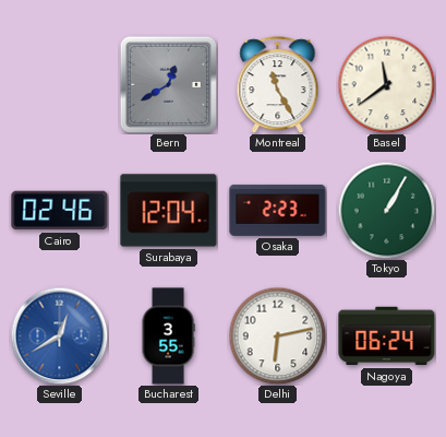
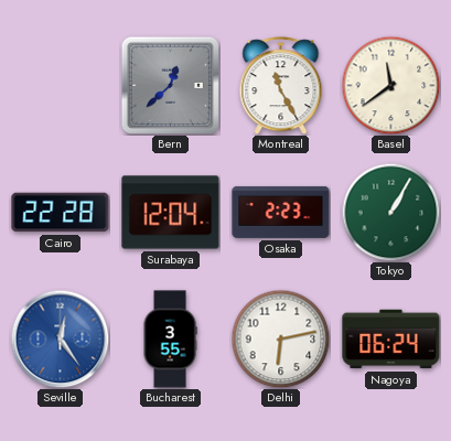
Bern: 12:40 -> 12:38
Cairo: 02:46 -> 22:28
Seville: 12:40 -> 12:24
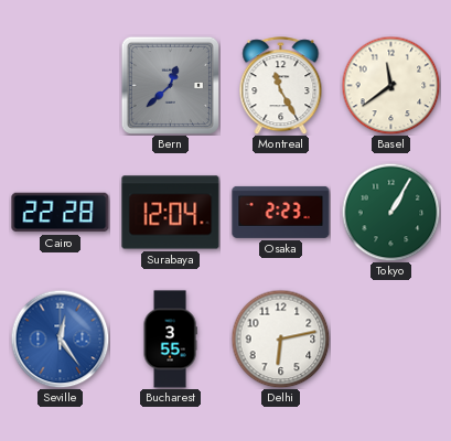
Nagoya: 06:24 -> none
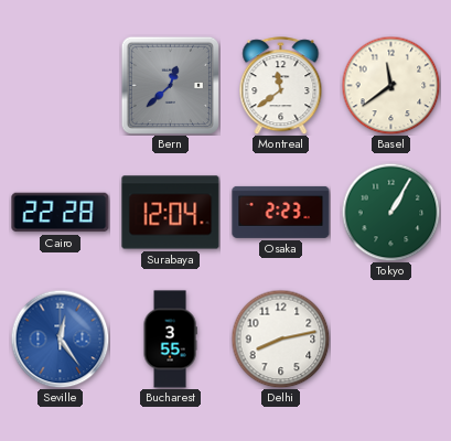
Montreal: 11:25 -> 11:39
Delhi: 6:13 -> 8:13
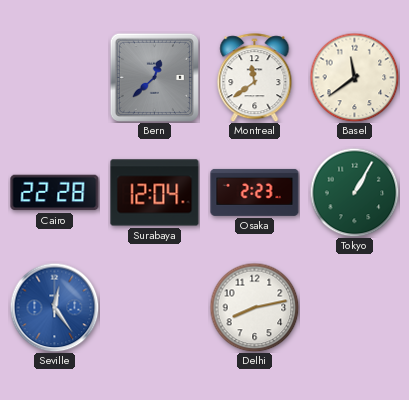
Bucharest: 3:55 -> none
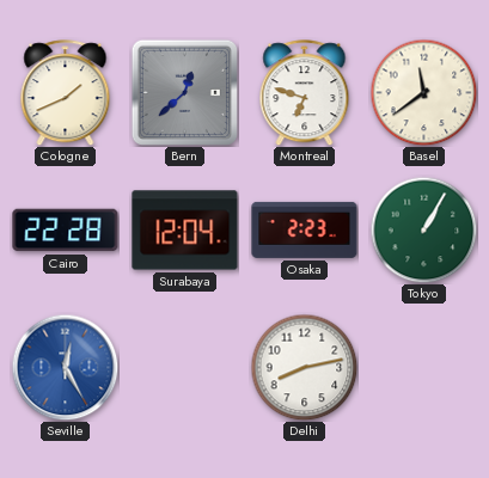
Cologne: none -> 1:41
Montreal: 11:39 -> 6:48
Seville: 12:24 -> 12:25
